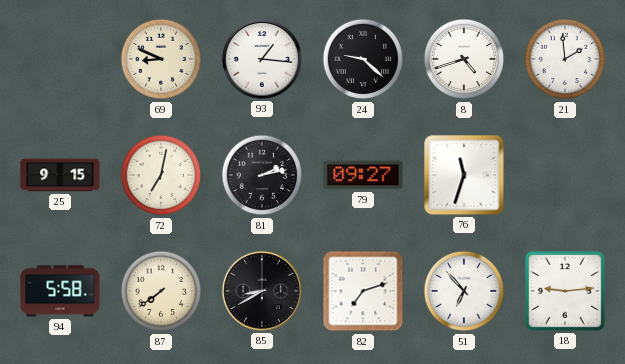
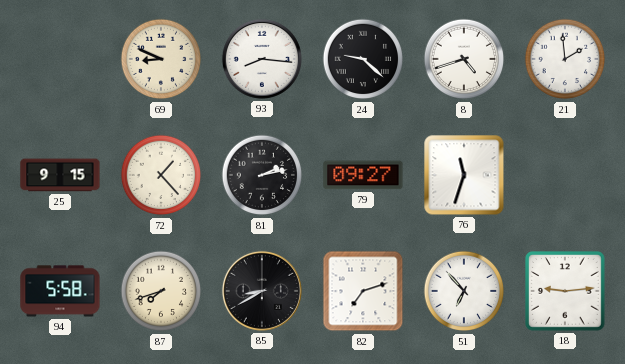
93: 1:16 -> 8:16
72: 7:02 -> 1:23
87: 7:39 -> 7:42
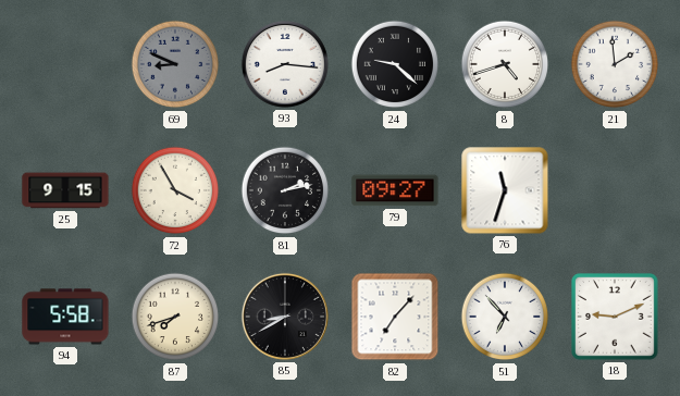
69 dial: cream -> grey
72: 1:23 -> 3:55
82: 7:12 -> 7:07
18: 9:14 -> 9:11
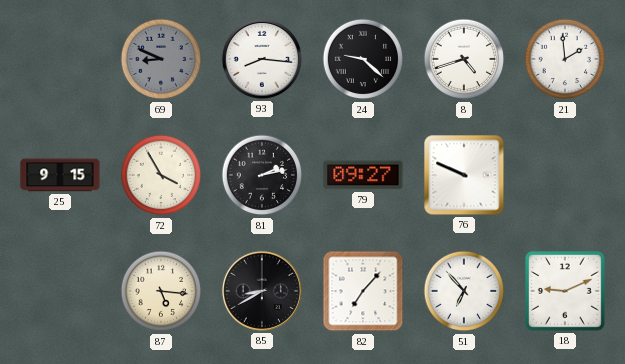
76: 11:33 -> 9:49
94: 5:58 -> none
87: 7:42 -> 5:16
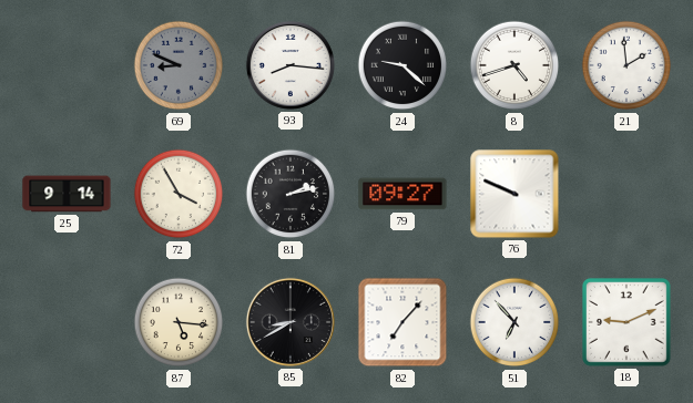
25: 9:15 -> 9:14
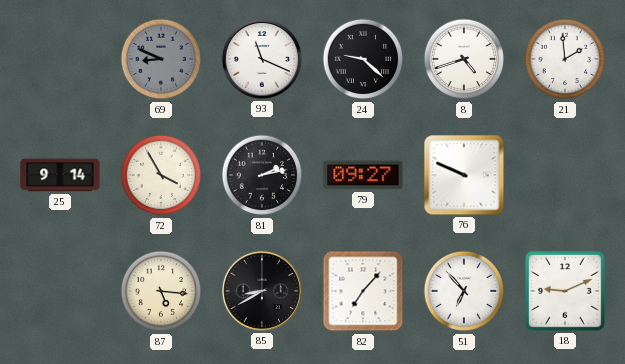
93: 8:16 -> 11:19
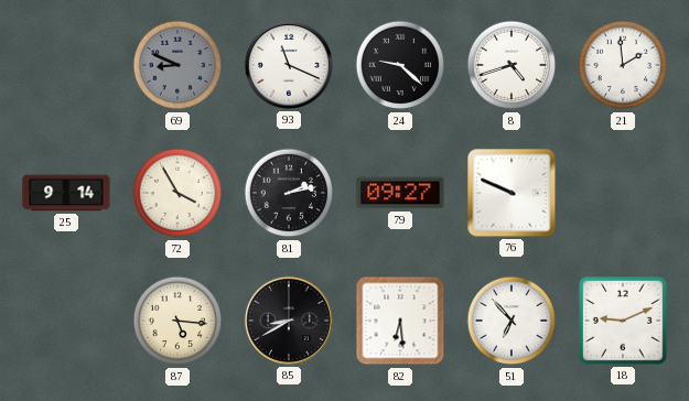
82: 7:07 -> 6:29
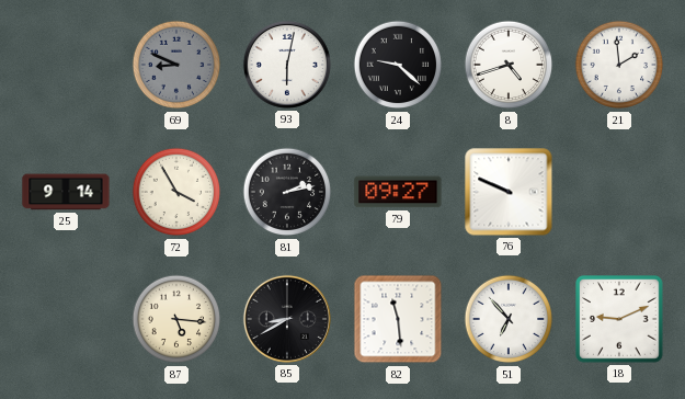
93: 11:19 -> 6:02
82: 6:29 -> 11:29
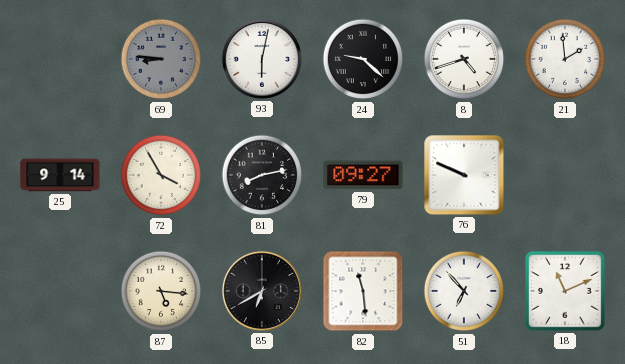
69: 8:49 -> 8:46
81: 2:13 -> 8:13
85: 8:40 -> 6:40
18: 9:11 -> 11:11
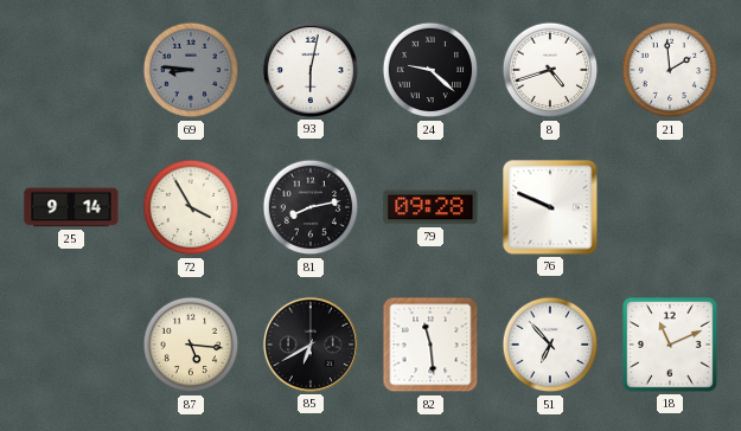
79: 09:27 -> 09:28
